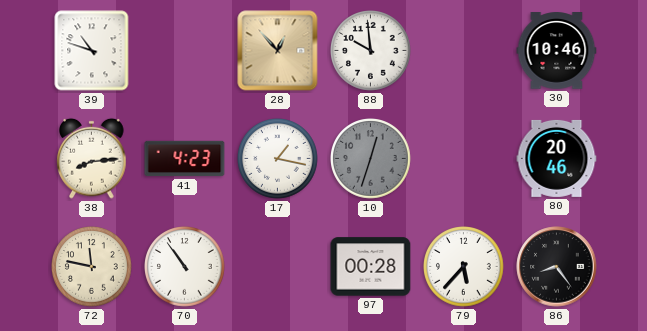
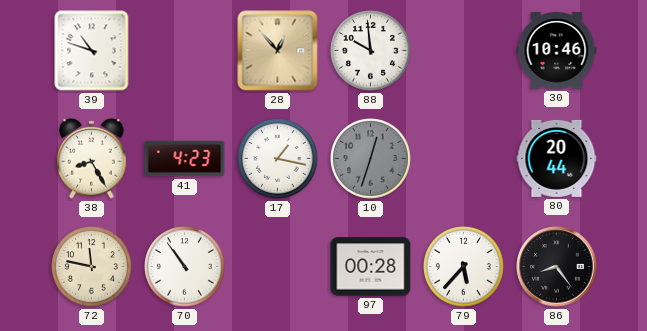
38: 8:14 -> 8:25
80: 20:46 -> 20:44
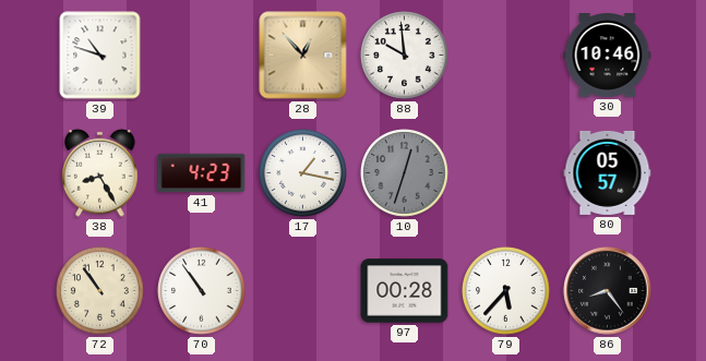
80: 20:44 -> 05:57
72: 11:47 -> 10:54
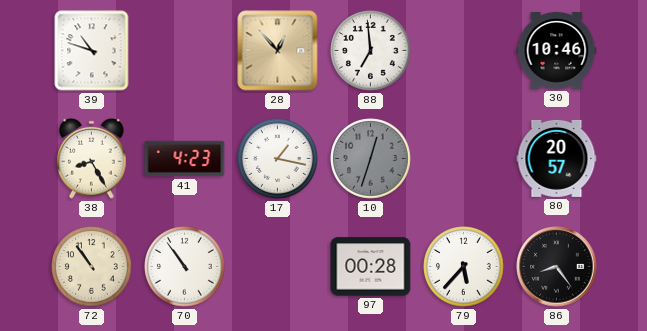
88: 9:59 -> 6:59
80: 05:57 -> 20:57
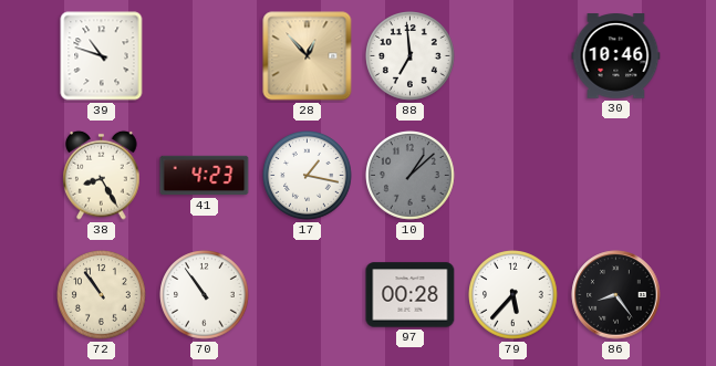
10: 12:33 -> 1:08
80: 20:57 -> none
